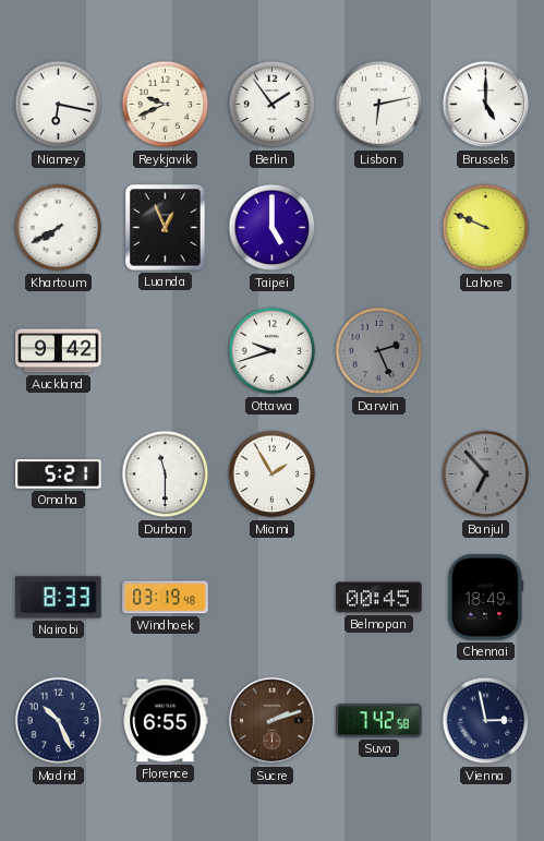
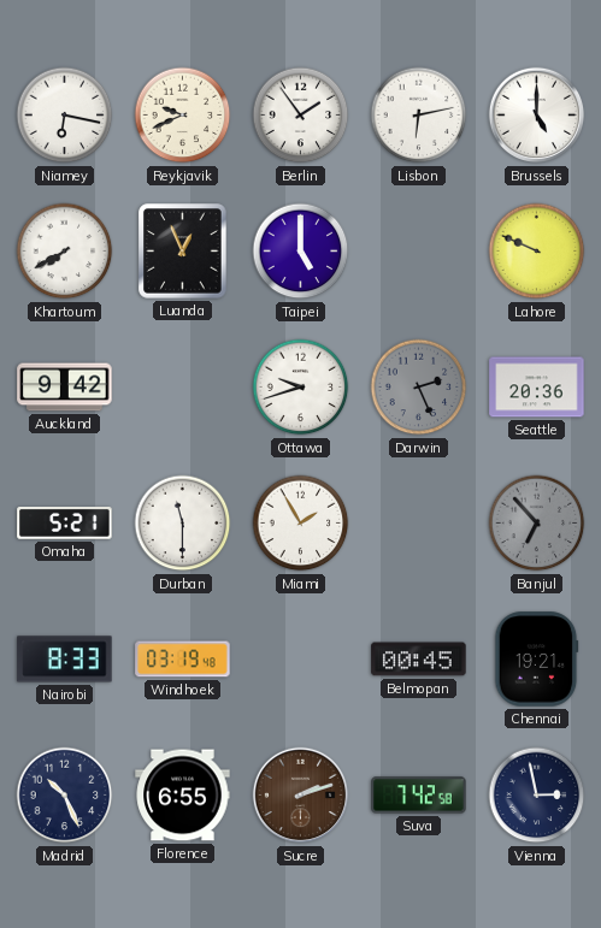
Seattle: none -> 20:36
Chennai: 18:49 -> 19:21
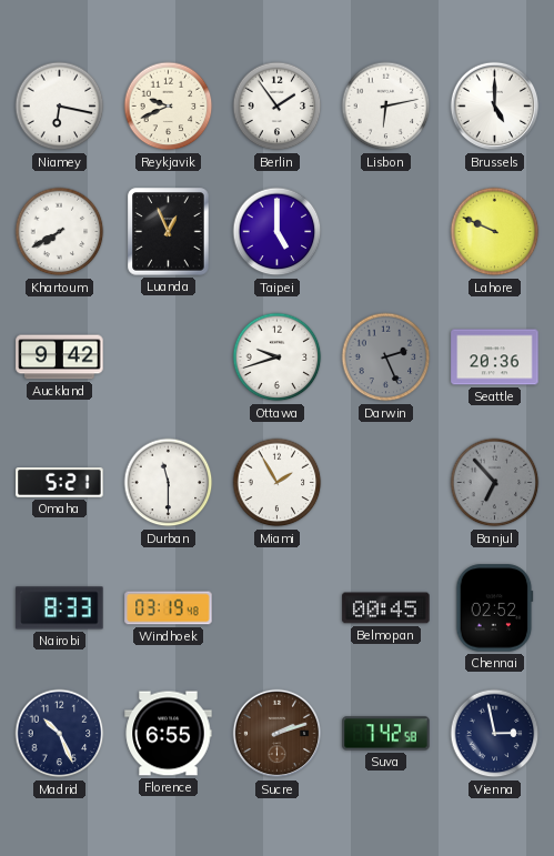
Chennai: 19:21 -> 02:52
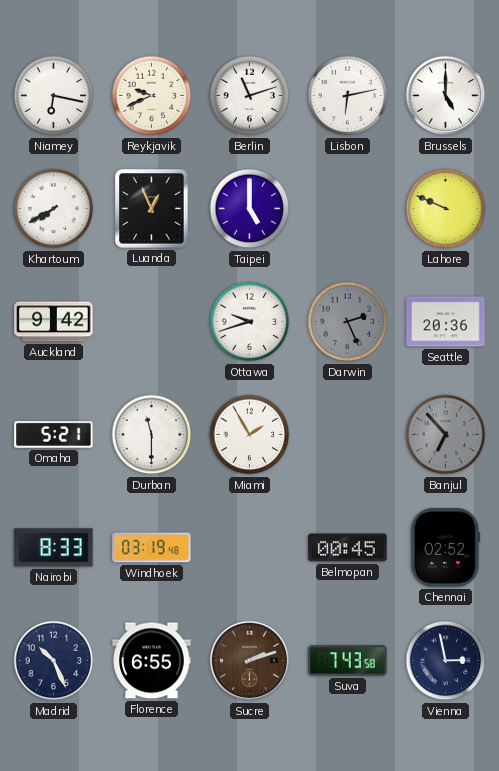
Berlin: 1:54 -> 11:12
Suva: 7:42 -> 7:43
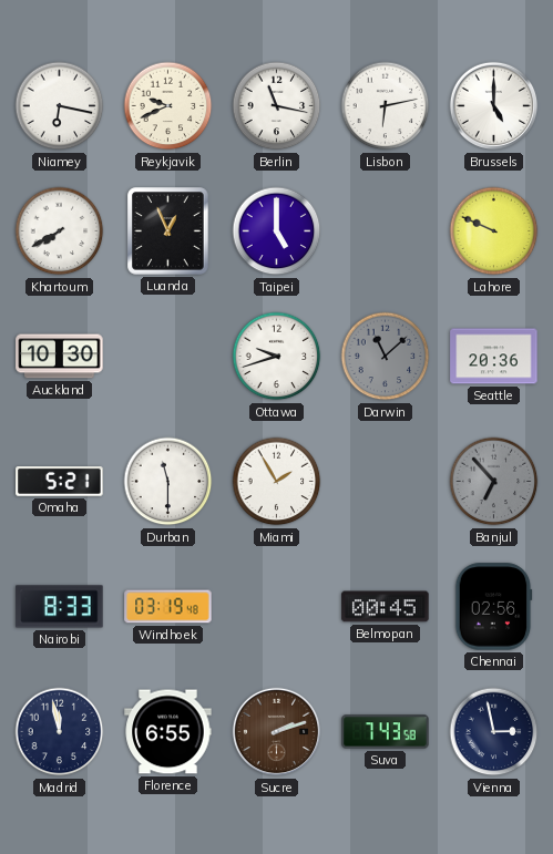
Berlin: 11:12 -> 11:17
Auckland: 9:42 -> 10:30
Darwin: 2:26 -> 11:08
Chennai: 02:52 -> 02:56
Madrid: 10:26 -> 11:58
